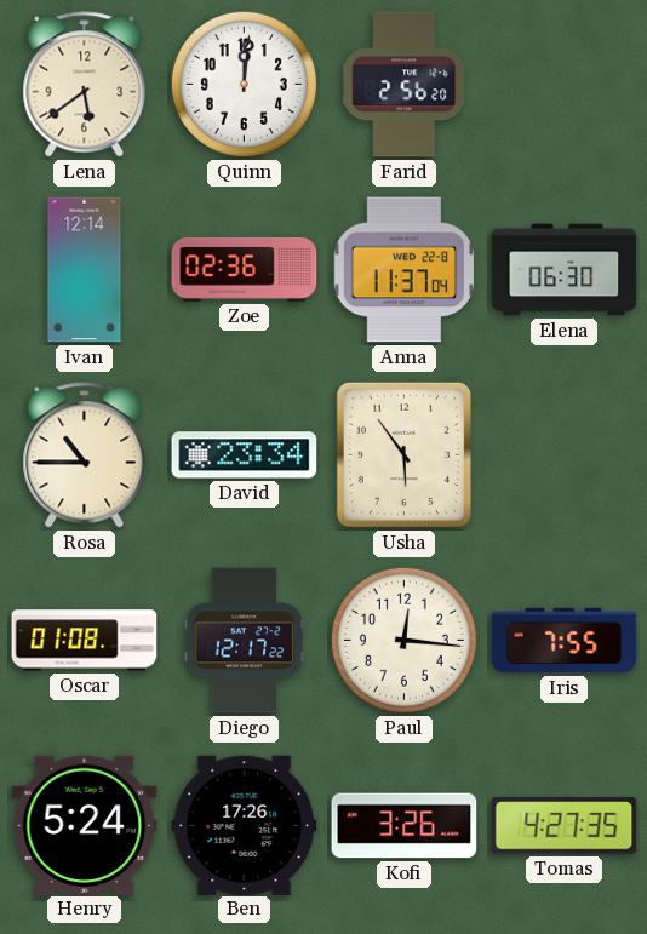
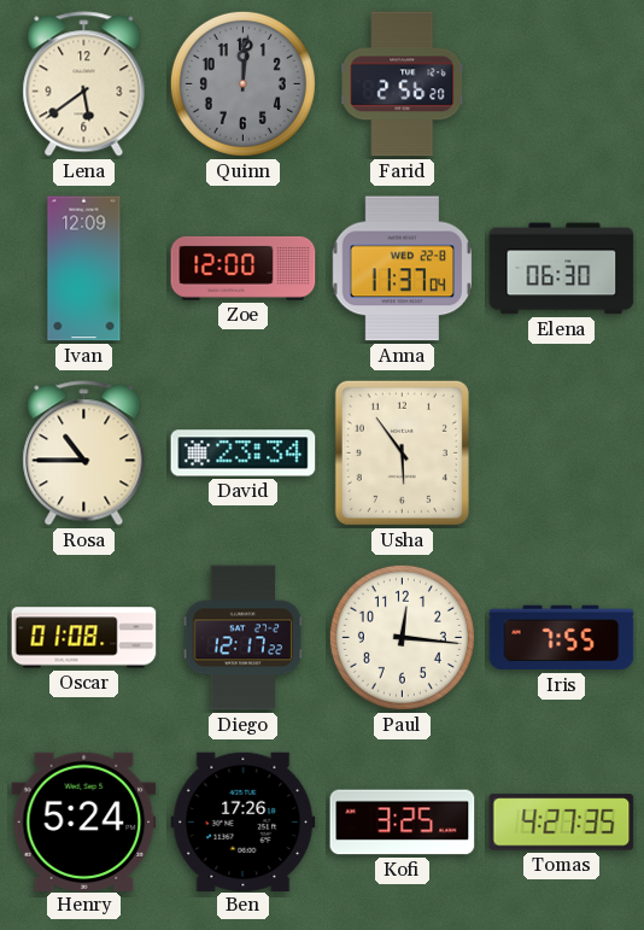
Quinn dial: white -> grey
Ivan: 12:14 -> 12:09
Zoe: 02:36 -> 12:00
Kofi: 3:26 -> 3:25
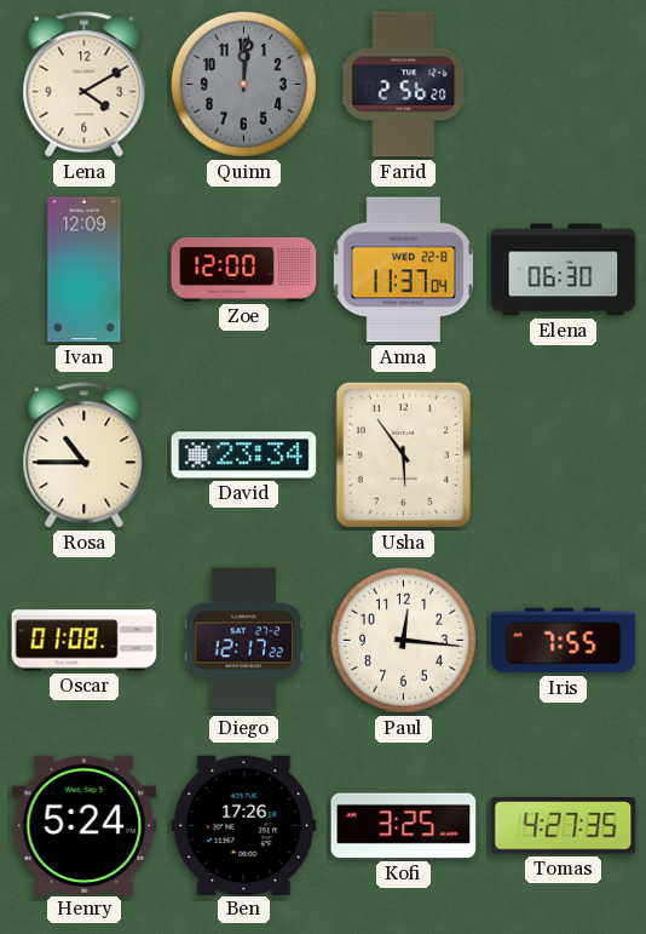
Lena: 5:39 -> 4:10
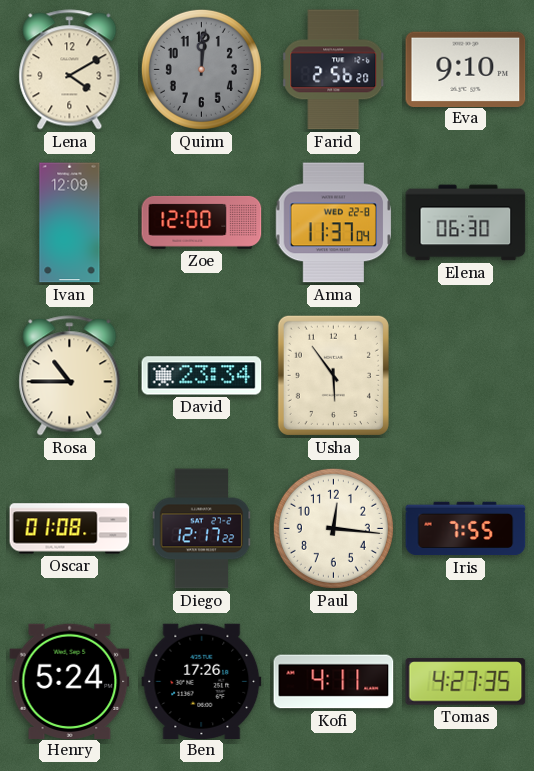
Eva: none -> 9:10
Kofi: 3:25 -> 4:11
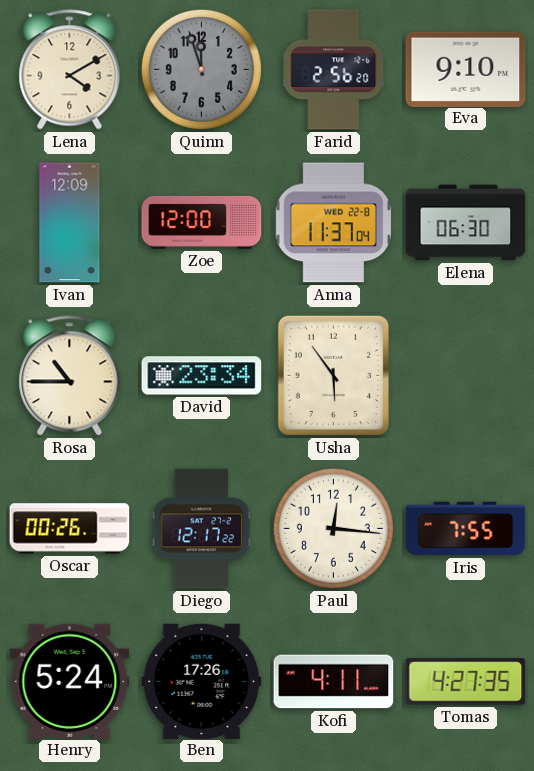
Quinn: 12:01 -> 11:57
Oscar: 01:08 -> 00:26
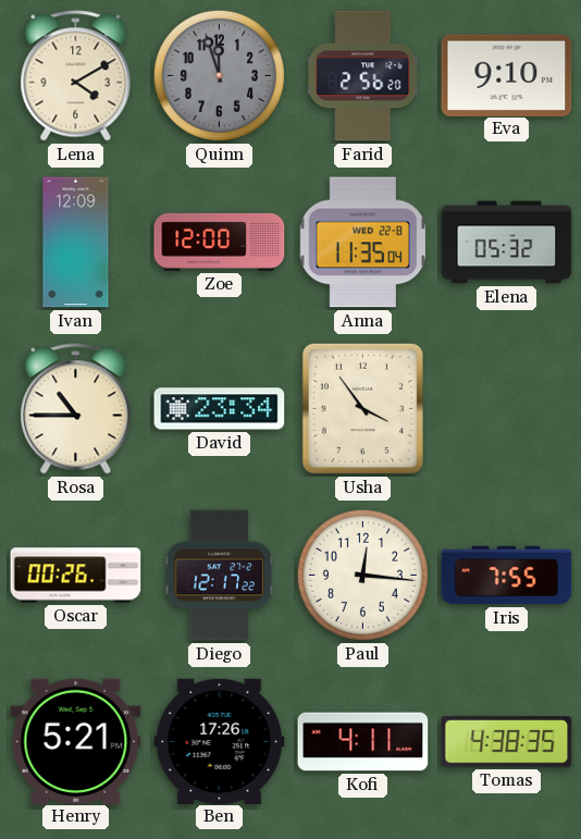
Anna: 11:37 -> 11:35
Elena: 06:30 -> 05:32
Usha: 5:54 -> 3:54
Henry: 5:24 -> 5:21
Tomas: 4:27 -> 4:38
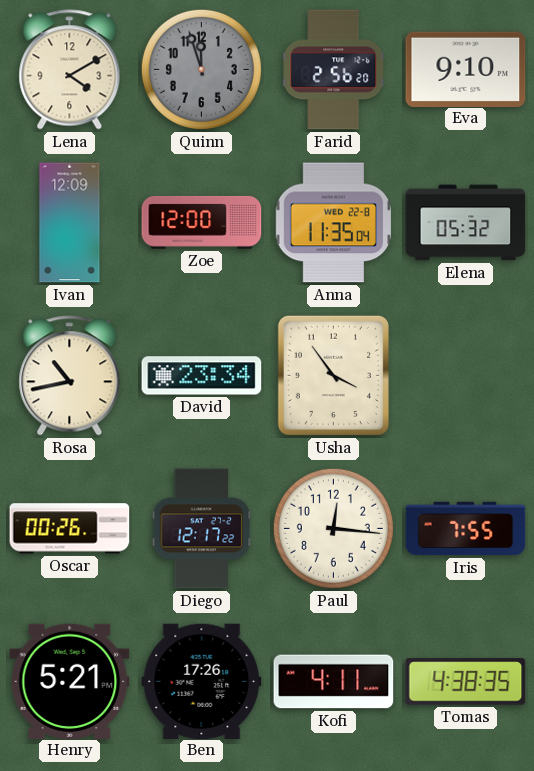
Rosa: 10:45 -> 10:43
